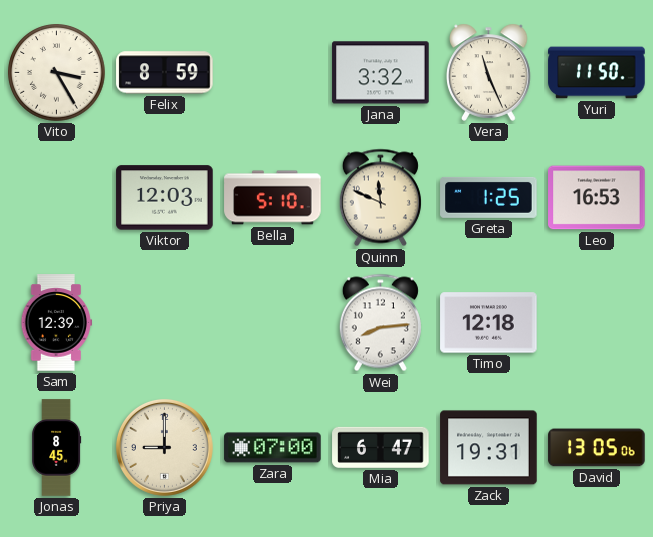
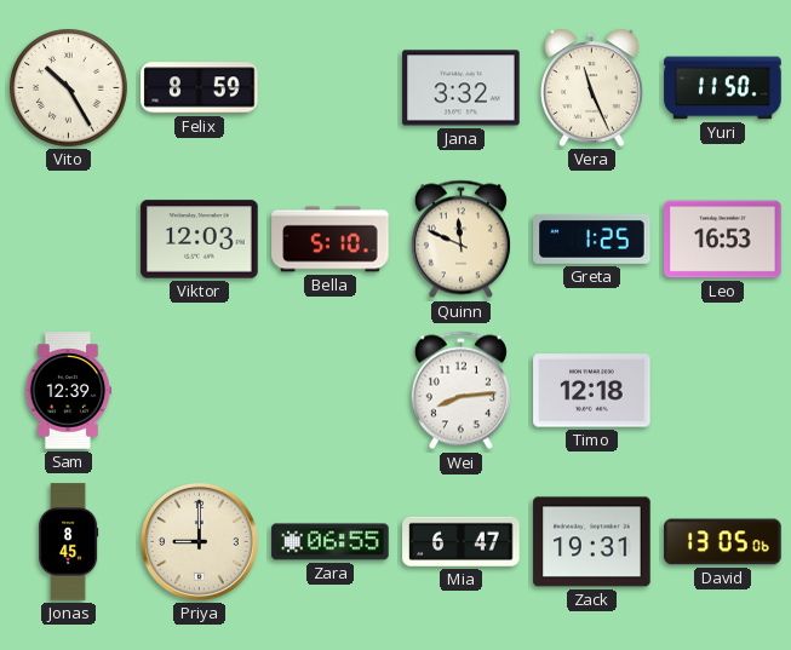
Vito: 3:25 -> 10:25
Zara: 07:00 -> 06:55
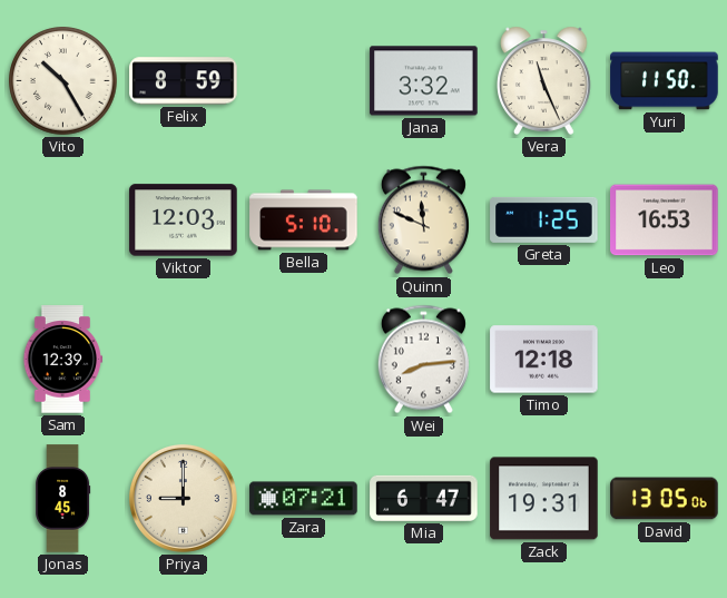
Zara: 06:55 -> 07:21
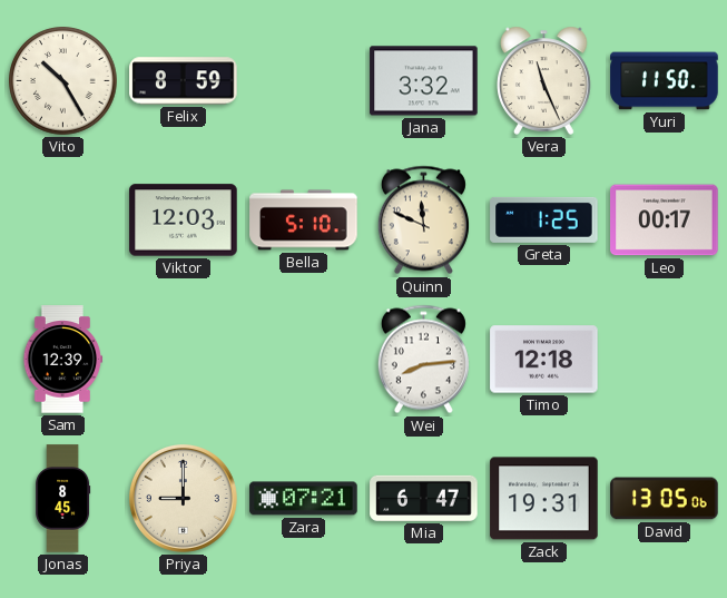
Leo: 16:53 -> 00:17
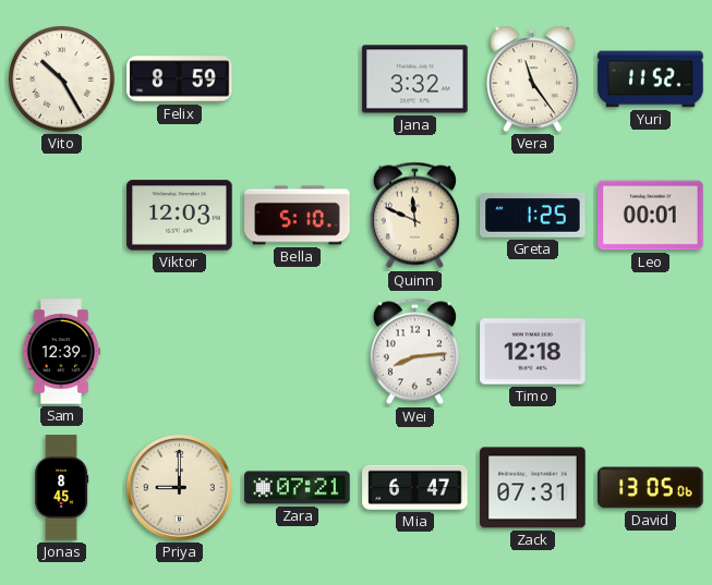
Vera: 11:26 -> 11:24
Yuri: 11:50 -> 11:52
Leo: 00:17 -> 00:01
Zack: 19:31 -> 07:31
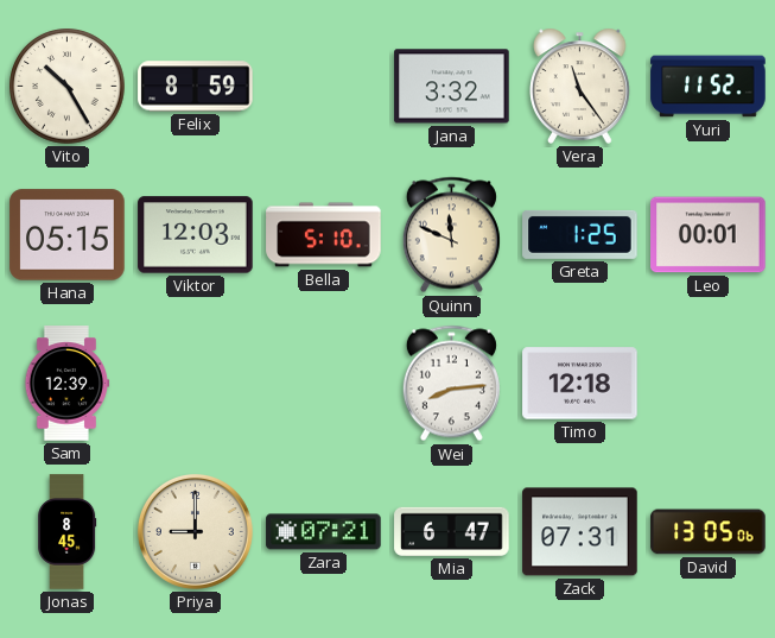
Hana: none -> 05:15
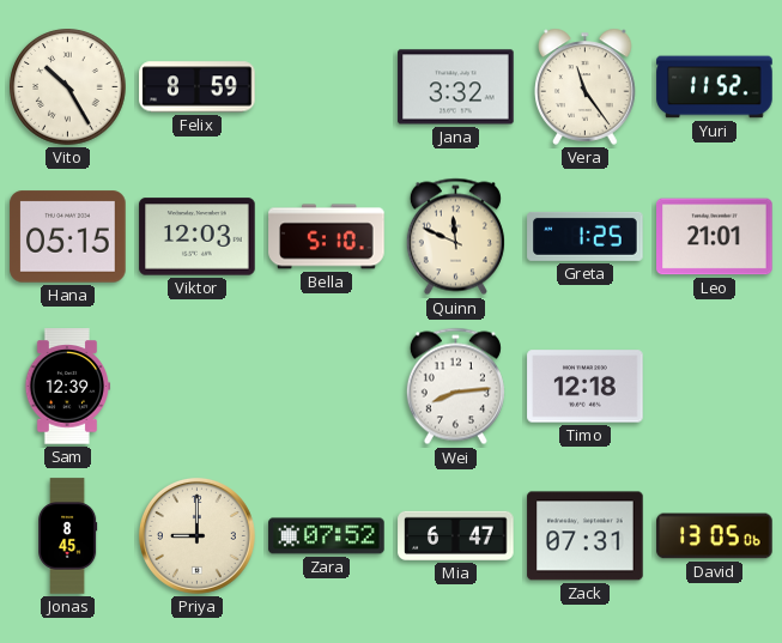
Leo: 00:01 -> 21:01
Zara: 07:21 -> 07:52
